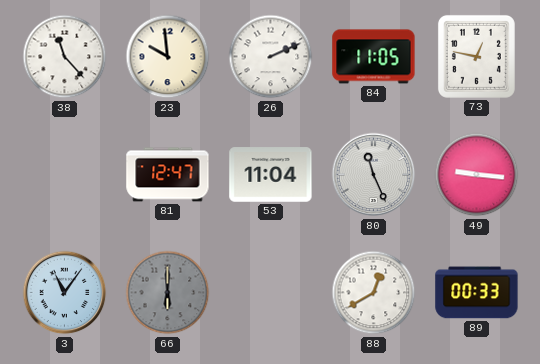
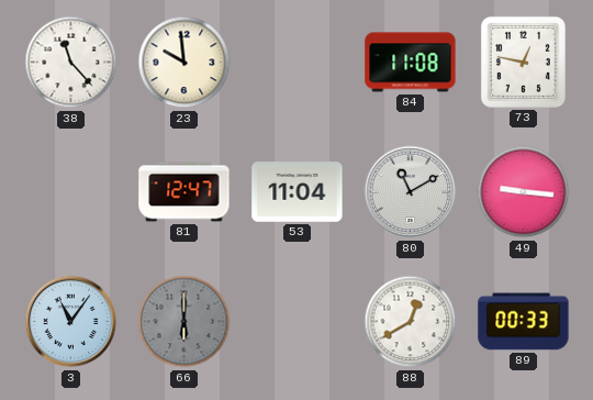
26: 2:11 -> none
84: 11:05 -> 11:08
80: 11:26 -> 11:10
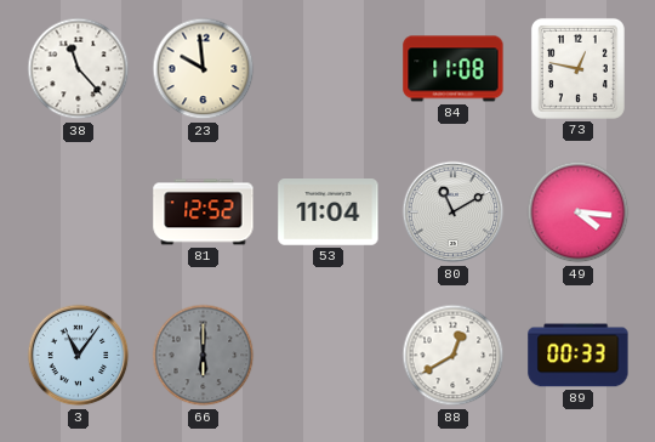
81: 12:47 -> 12:52
49: 9:16 -> 4:16
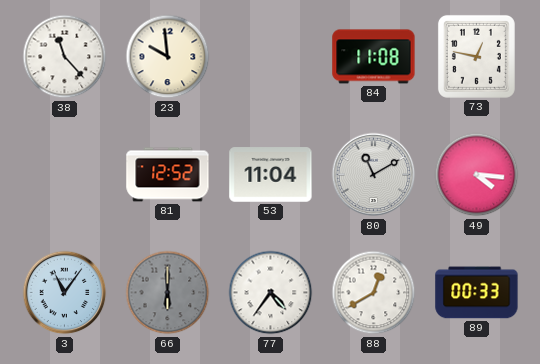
77: none -> 4:36
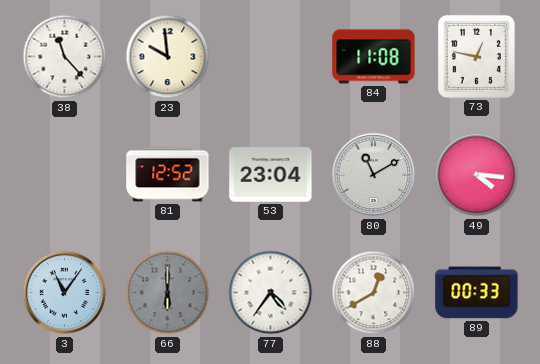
53: 11:04 -> 23:04
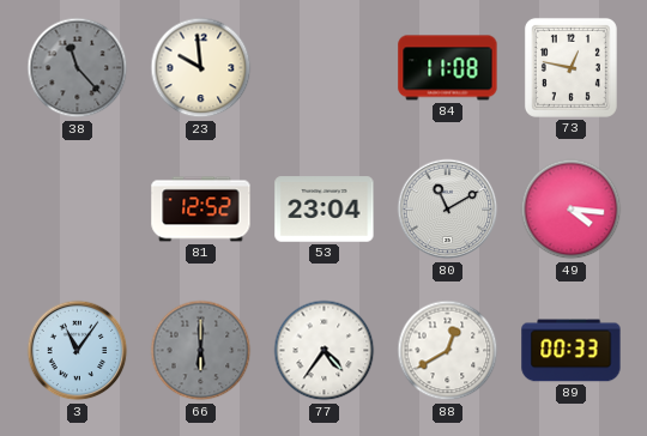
38 dial: white -> grey
